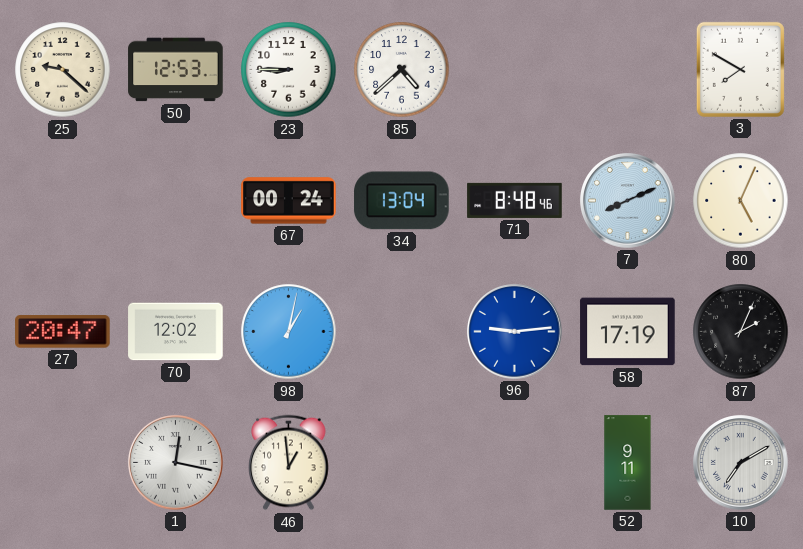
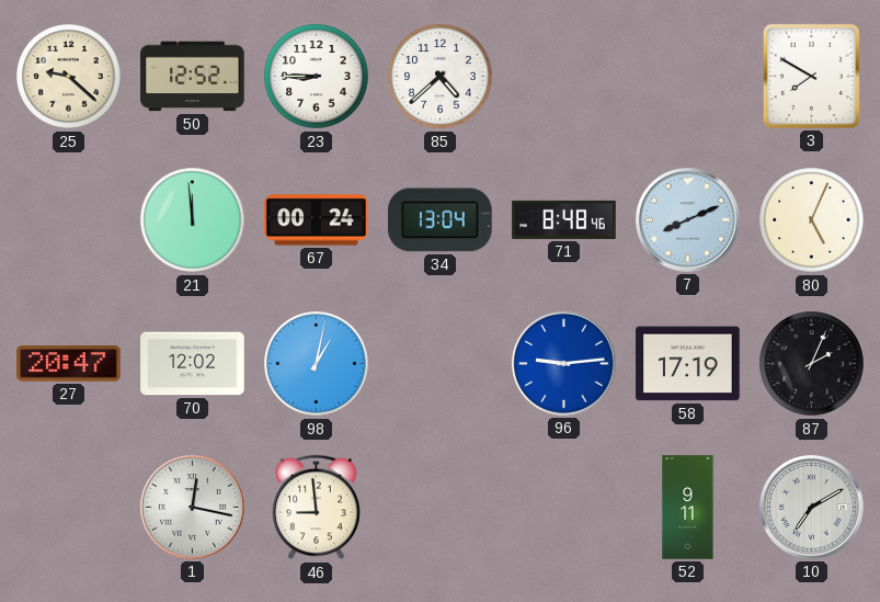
50: 12:53 -> 12:52
21: none -> 11:59
46: 12:59 -> 8:59
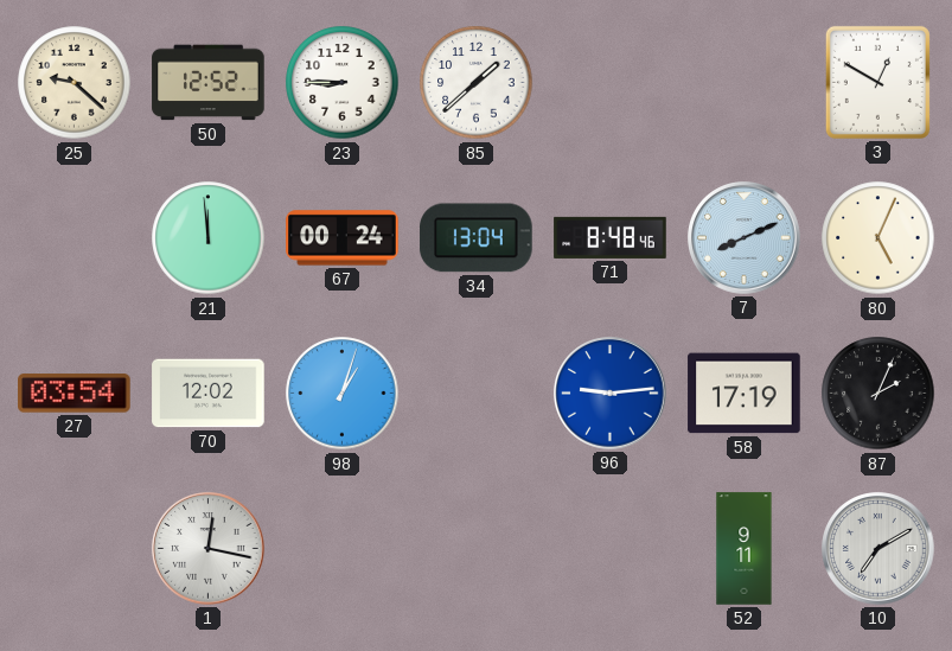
85: 4:38 -> 1:38
3: 7:50 -> 12:50
27: 20:47 -> 03:54
98: 1:02 -> 1:03
46: 8:59 -> none
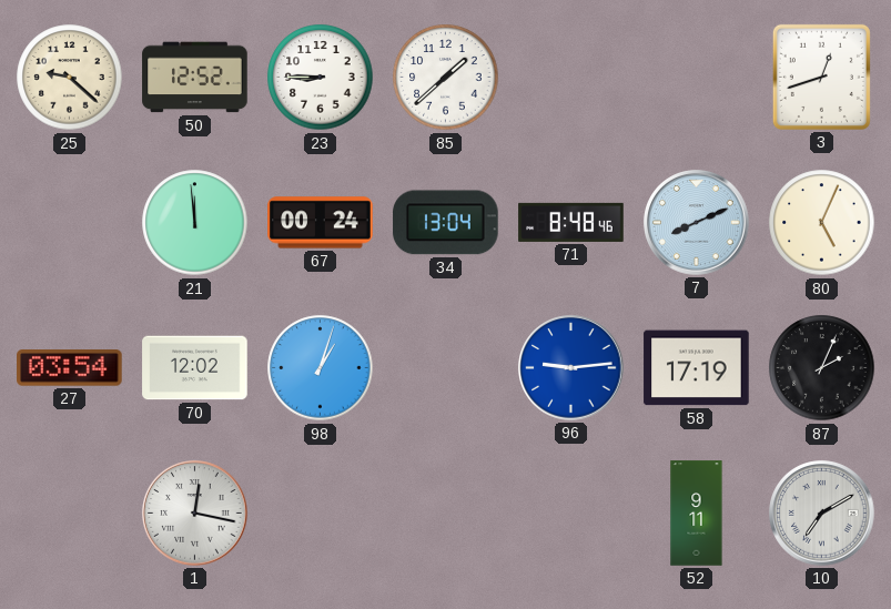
3: 12:50 -> 12:42
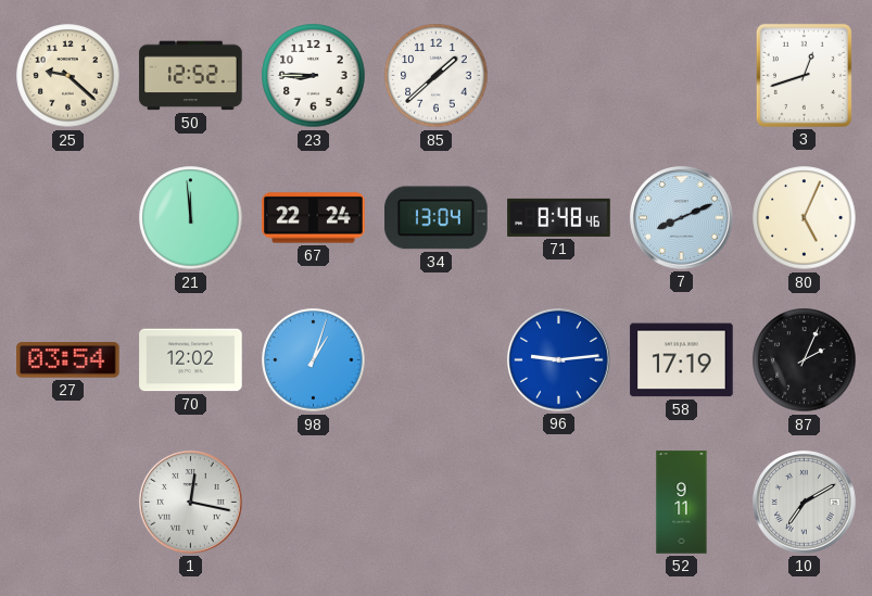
67: 00:24 -> 22:24
